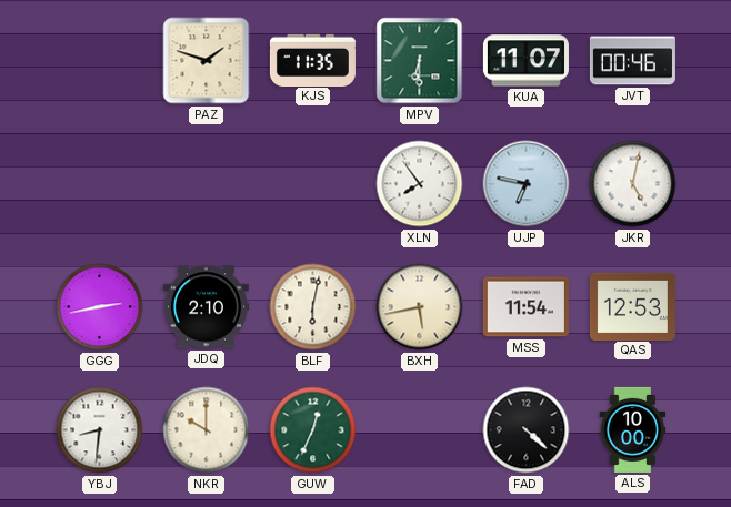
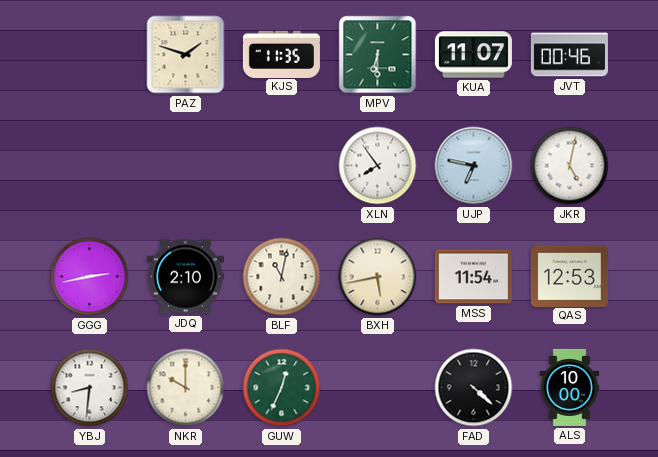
BLF: 6:02 -> 11:02
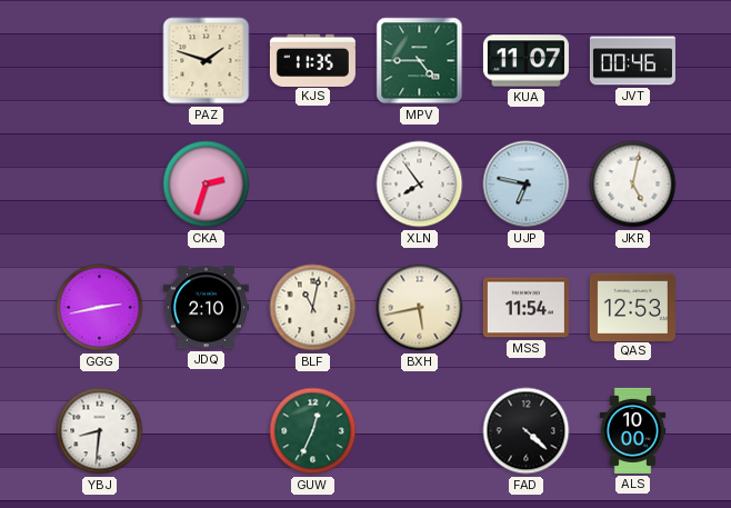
MPV: 6:30 -> 4:45
CKA: none -> 2:33
NKR: 10:00 -> none
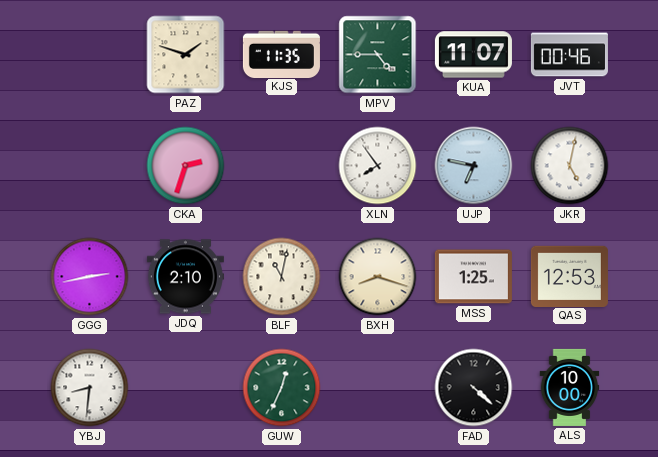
BXH: 5:43 -> 8:18
MSS: 11:54 -> 1:25
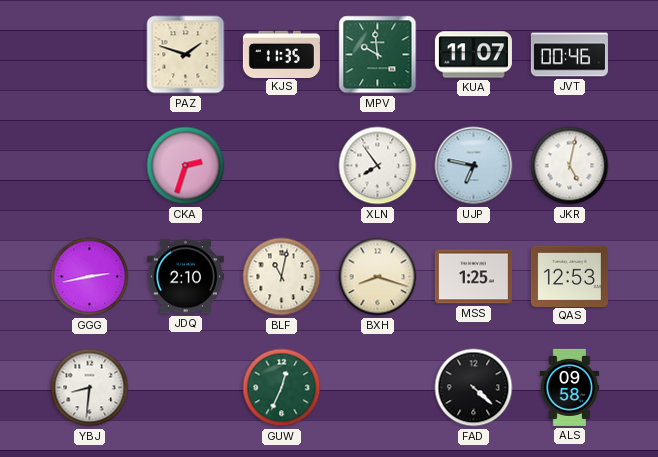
MPV: 4:45 -> 9:59
ALS: 10:00 -> 09:58
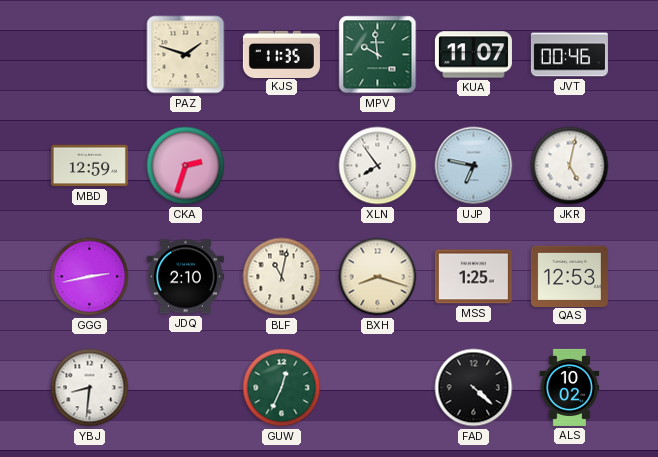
MBD: none -> 12:59
ALS: 09:58 -> 10:02
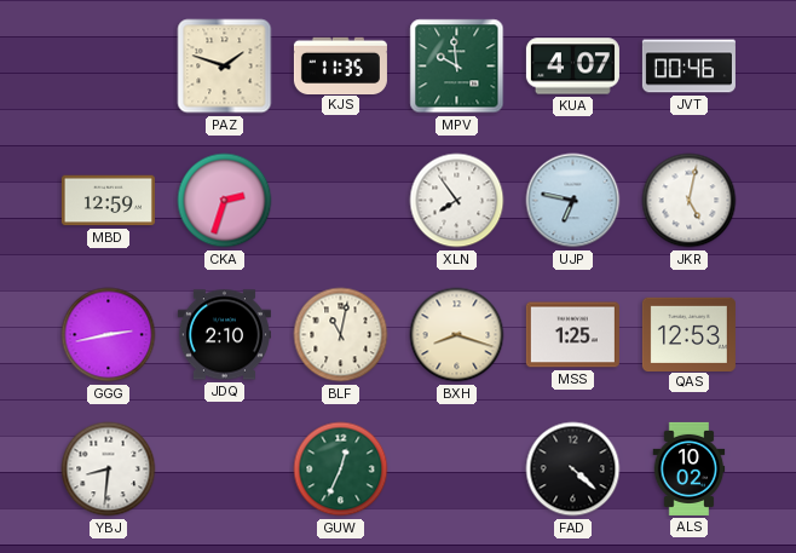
KUA: 11:07 -> 4:07
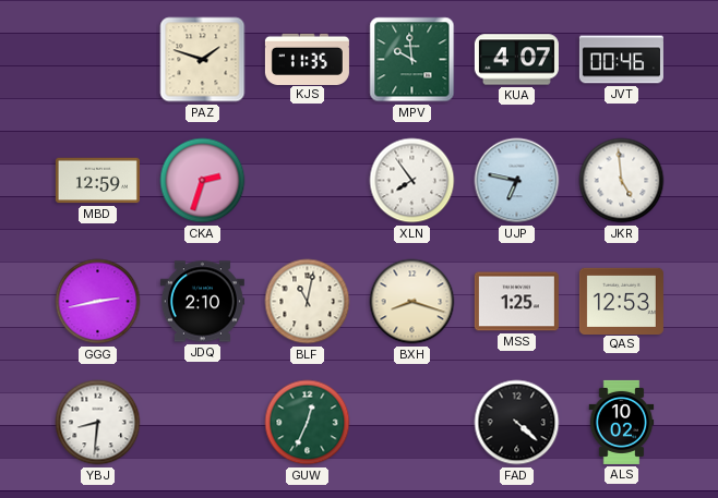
JKR: 5:02 -> 4:59
